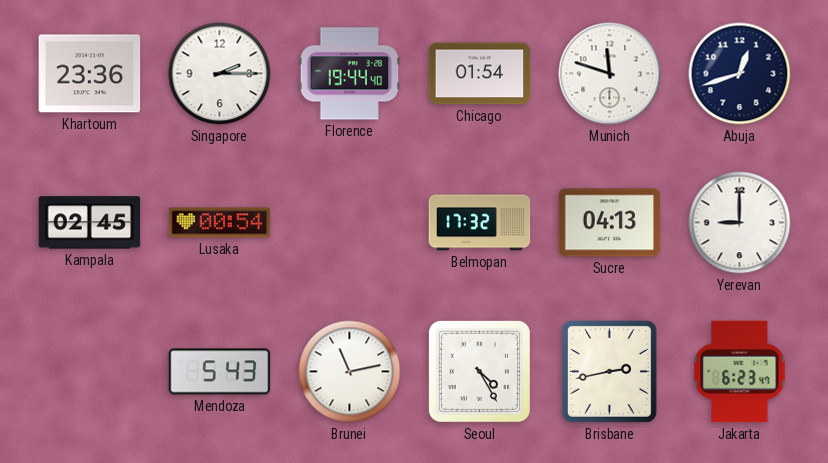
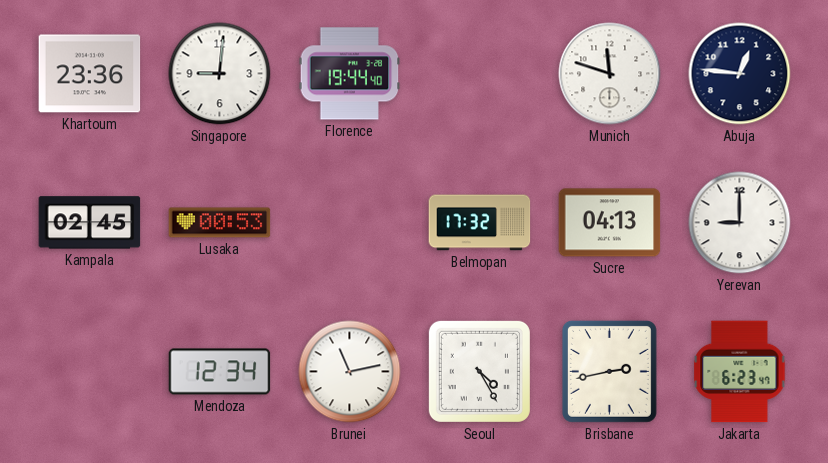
Singapore: 2:15 -> 9:01
Chicago: 01:54 -> none
Abuja: 12:42 -> 12:46
Lusaka: 00:54 -> 00:53
Mendoza: 5:43 -> 12:34
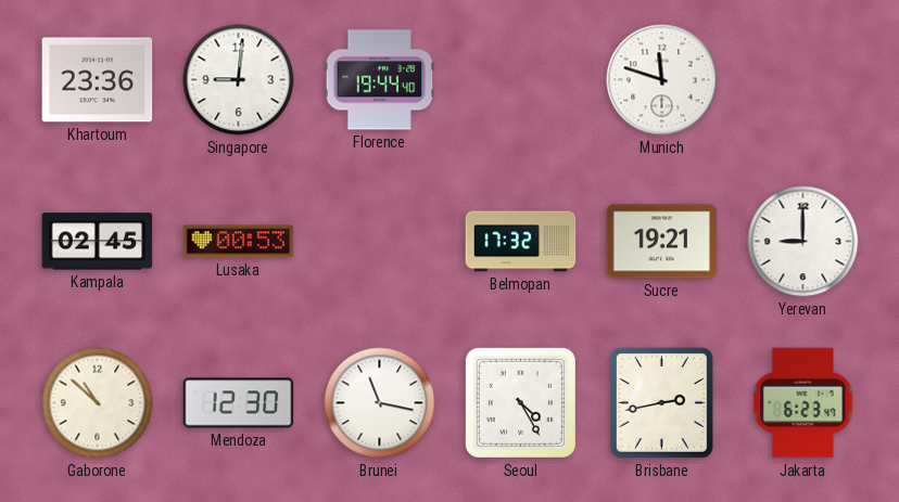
Abuja: 12:46 -> none
Sucre: 04:13 -> 19:21
Gaborone: none -> 10:52
Mendoza: 12:34 -> 12:30
Brunei: 11:13 -> 11:17
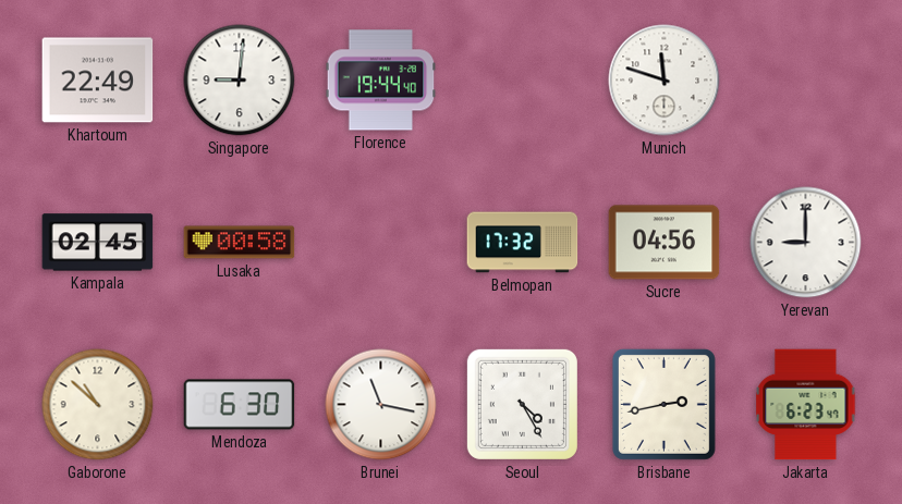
Khartoum: 23:36 -> 22:49
Lusaka: 00:53 -> 00:58
Sucre: 19:21 -> 04:56
Mendoza: 12:30 -> 6:30
